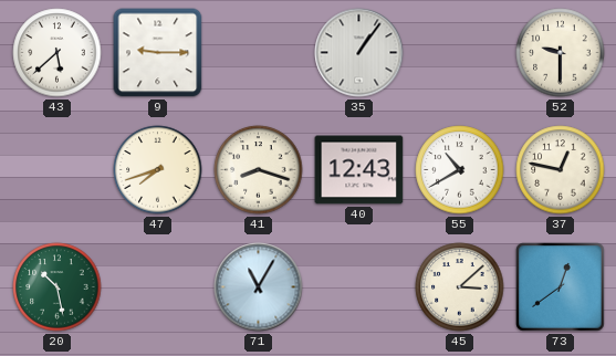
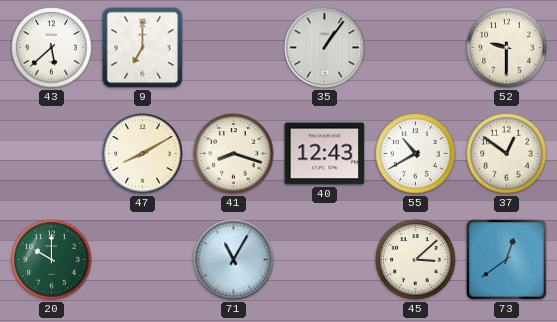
9: 9:15 -> 7:00
47: 7:42 -> 8:10
37: 12:47 -> 12:51
20: 10:28 -> 10:00
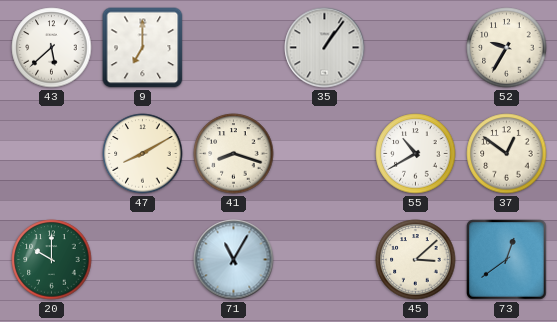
52: 9:30 -> 9:35
40: 12:43 -> none
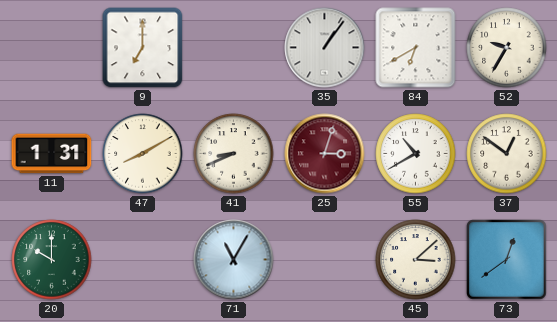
43: 5:38 -> none
84: none -> 6:40
11: none -> 1:31
41: 8:18 -> 8:41
25: none -> 3:03
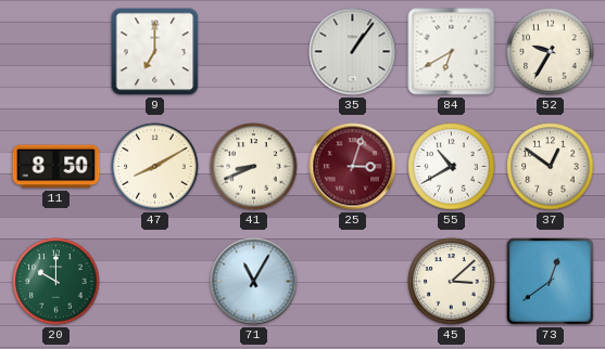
11: 1:31 -> 8:50
